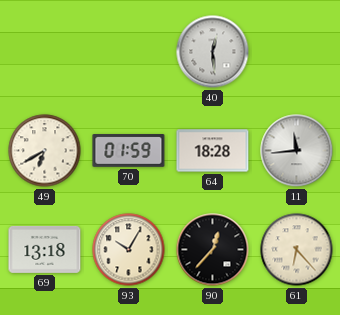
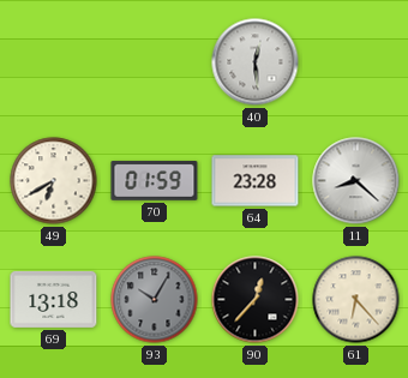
64: 18:28 -> 23:28
11: 11:44 -> 8:22
93 dial: cream -> grey
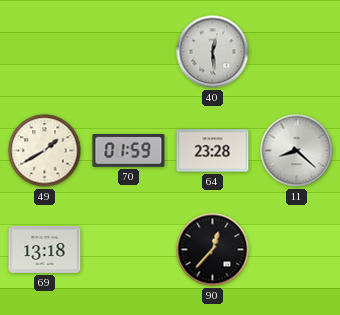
49: 6:40 -> 1:40
93: 10:05 -> none
61: 6:23 -> none
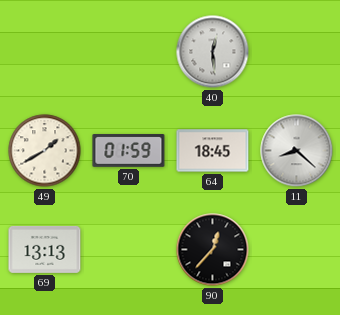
64: 23:28 -> 18:45
69: 13:18 -> 13:13
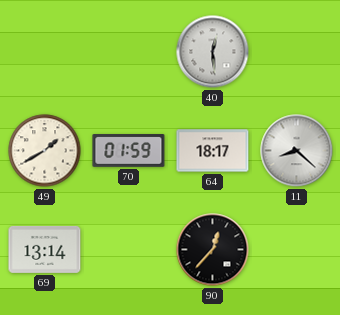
64: 18:45 -> 18:17
69: 13:13 -> 13:14
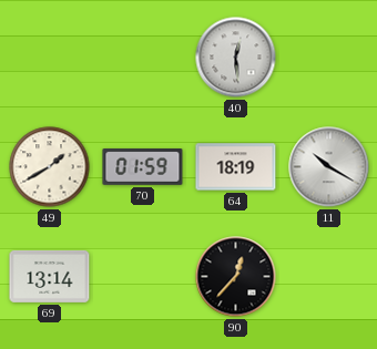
64: 18:17 -> 18:19
11: 8:22 -> 10:20
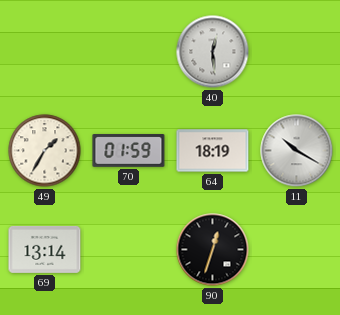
49: 1:40 -> 1:35
90: 12:37 -> 12:33
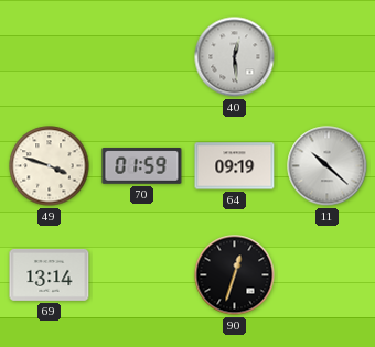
49: 1:35 -> 3:48
64: 18:19 -> 09:19
11: 10:20 -> 10:22
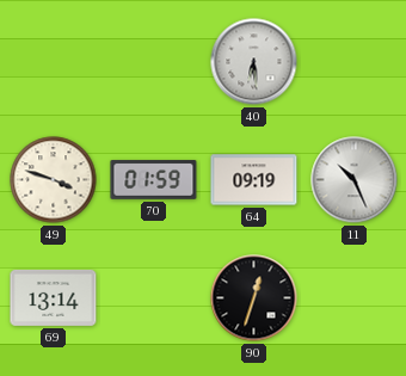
40: 12:29 -> 6:29
11: 10:22 -> 10:26
